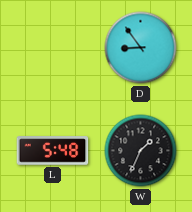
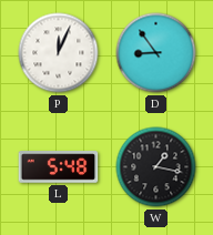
P: none -> 12:04
W: 1:34 -> 1:17
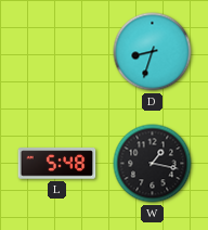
P: 12:04 -> none
D: 8:54 -> 8:33
